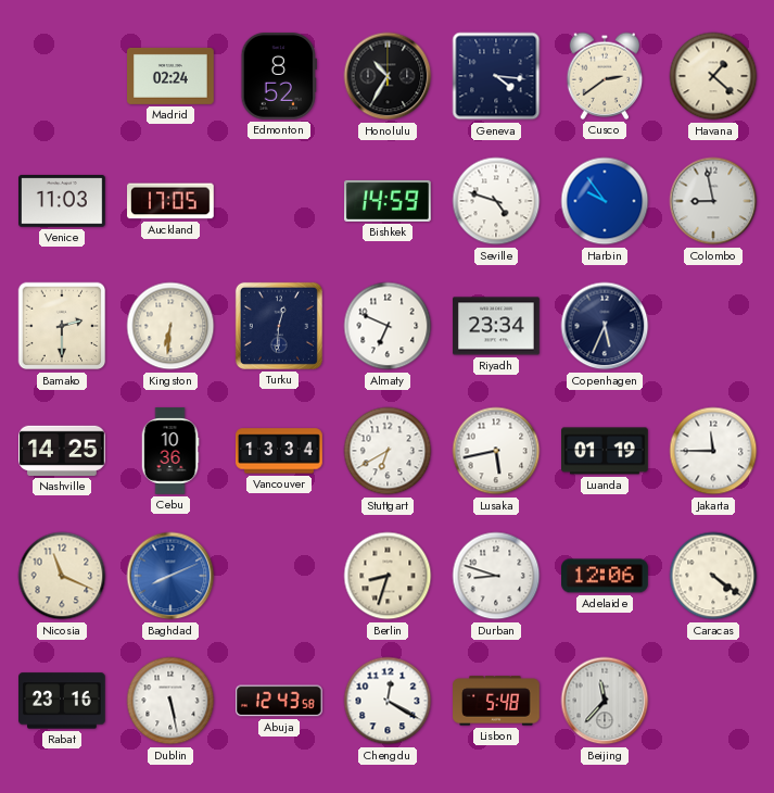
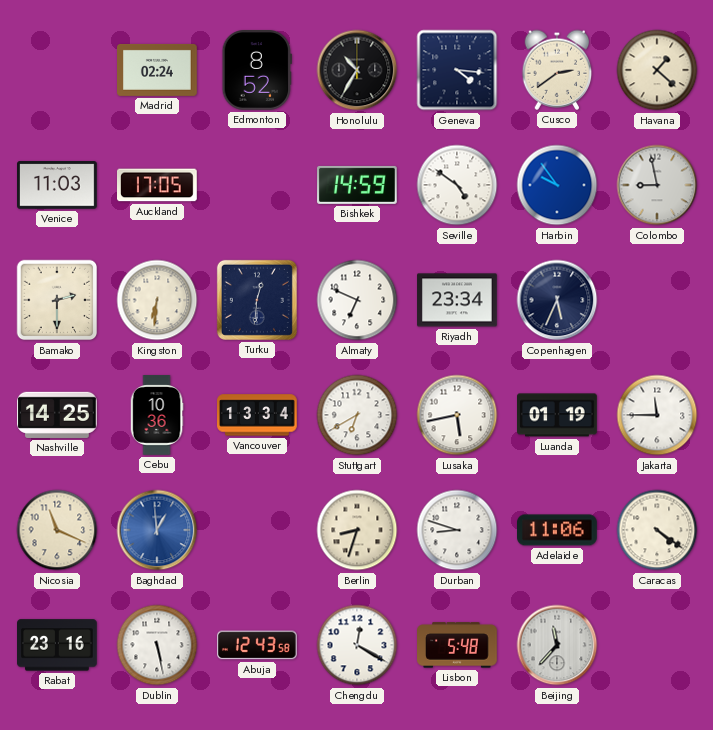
Seville: 4:48 -> 4:51
Baghdad: 8:11 -> 12:59
Adelaide: 12:06 -> 11:06
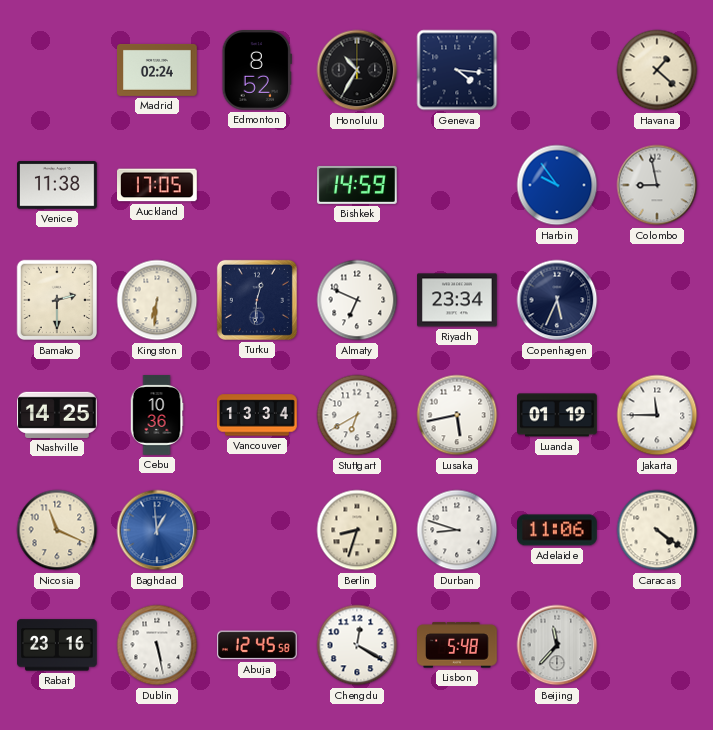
Cusco: 2:39 -> none
Venice: 11:03 -> 11:38
Seville: 4:51 -> none
Abuja: 12:43 -> 12:45
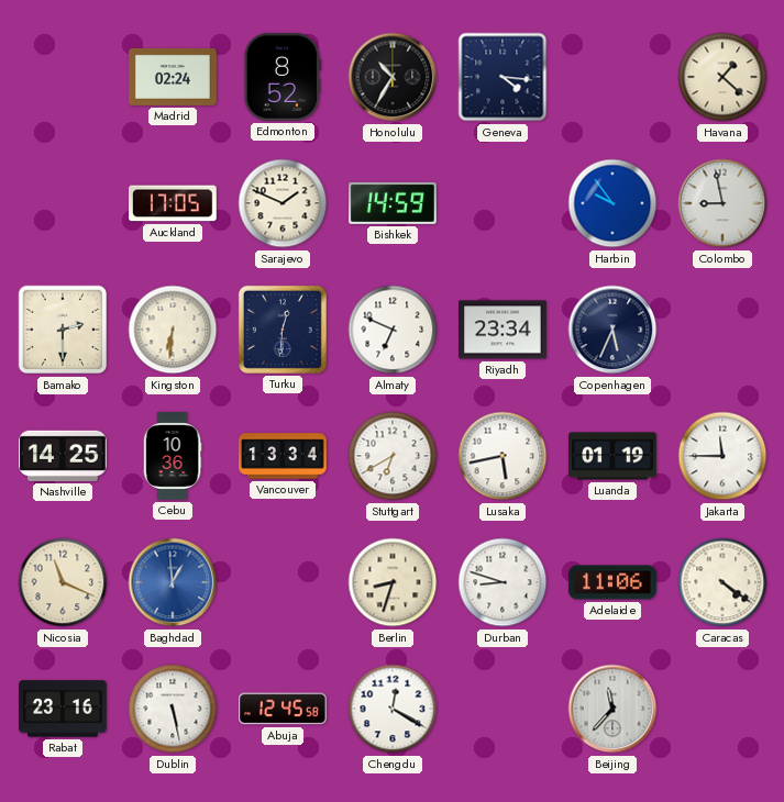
Venice: 11:38 -> none
Sarajevo: none -> 1:49
Lisbon: 5:48 -> none
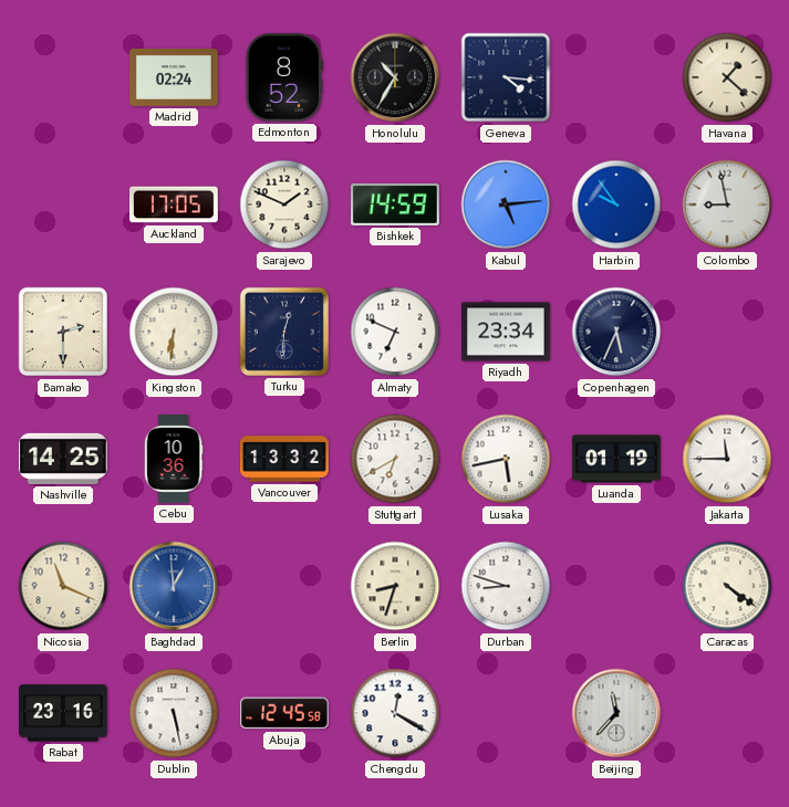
Kabul: none -> 5:14
Vancouver: 13:34 -> 13:32
Adelaide: 11:06 -> none
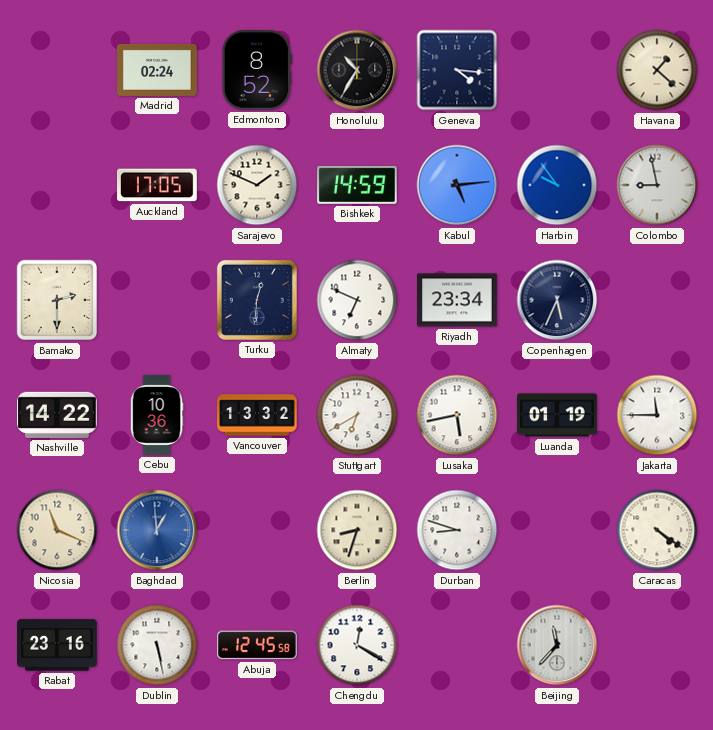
Kingston: 6:31 -> none
Nashville: 14:25 -> 14:22
